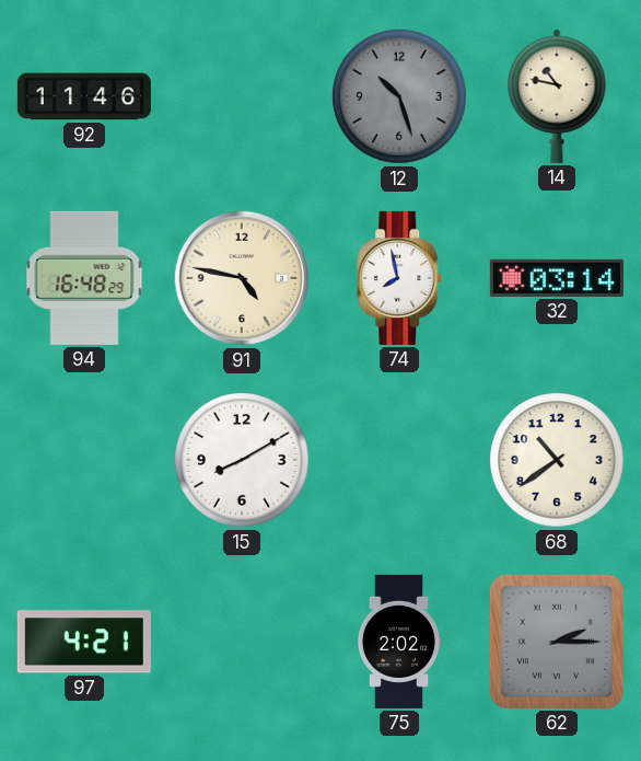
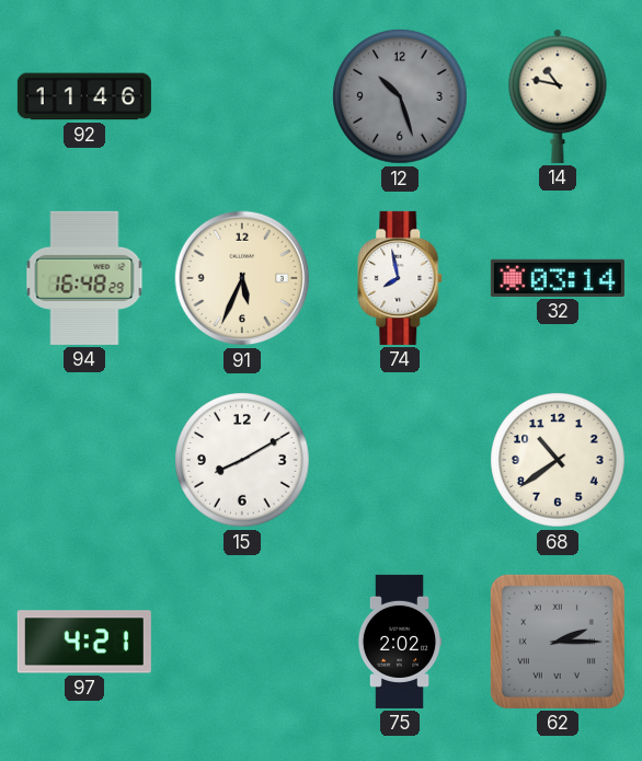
91: 4:47 -> 5:34
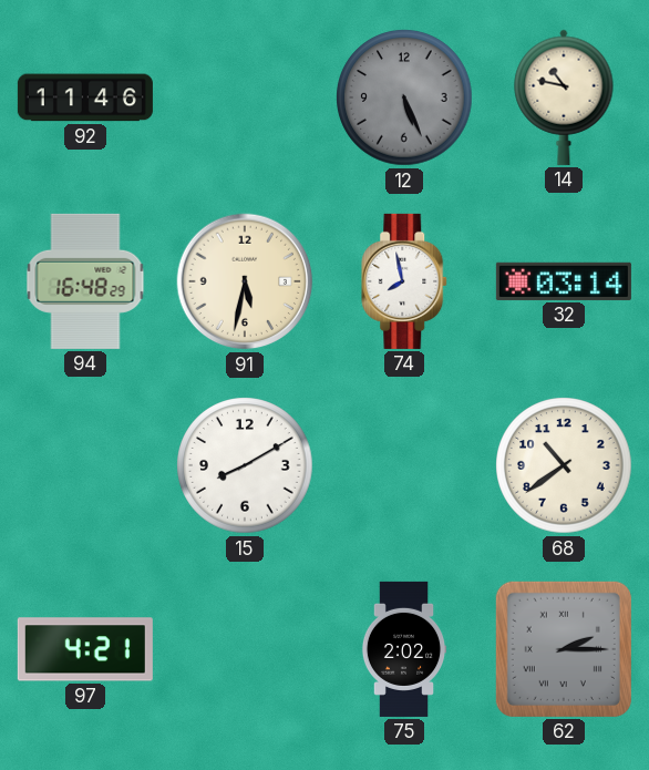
12: 10:27 -> 5:26
91: 5:34 -> 5:32
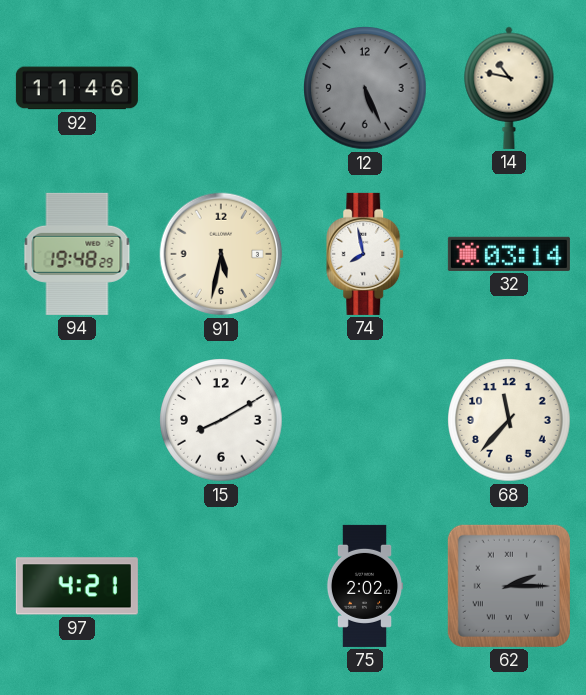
94: 16:48 -> 19:48
68: 10:39 -> 11:37
